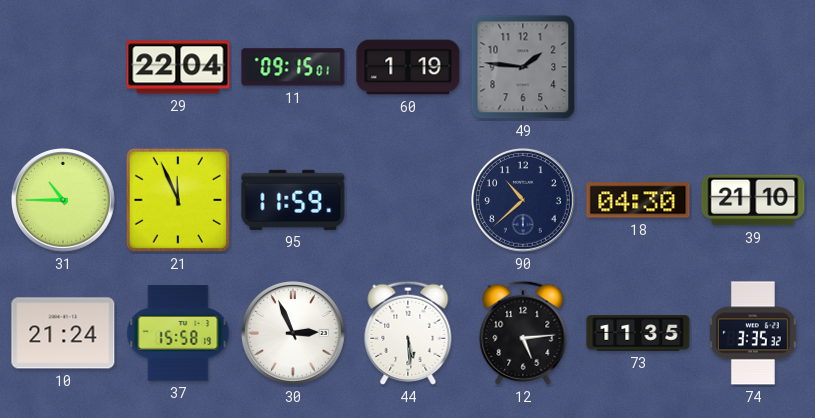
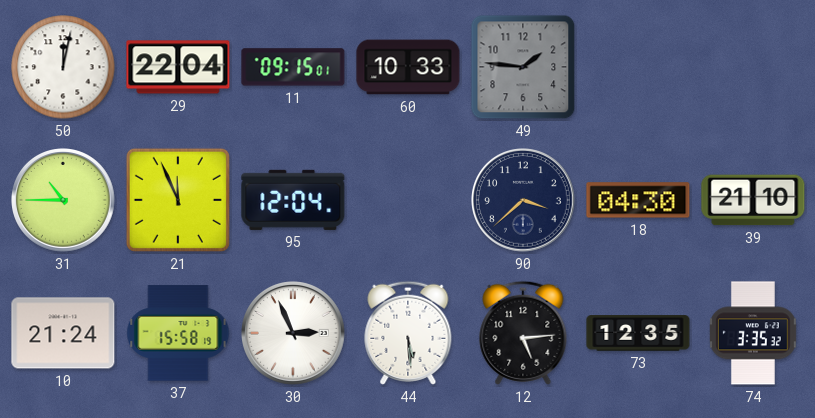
50: none -> 12:02
60: 1:19 -> 10:33
95: 11:59 -> 12:04
90: 10:38 -> 3:38
73: 11:35 -> 12:35
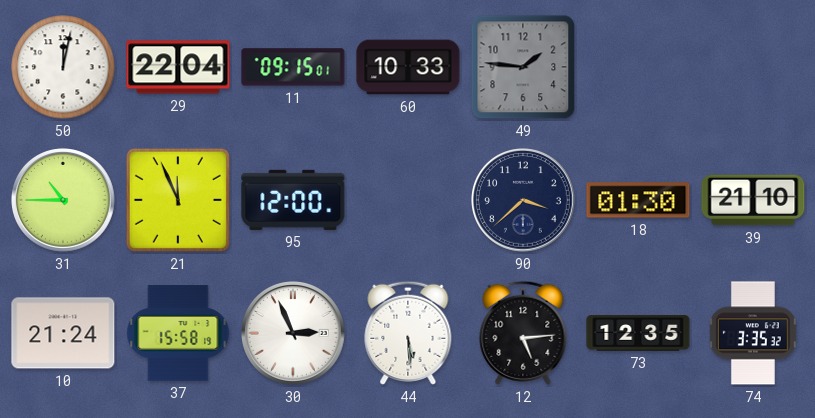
95: 12:04 -> 12:00
18: 04:30 -> 01:30
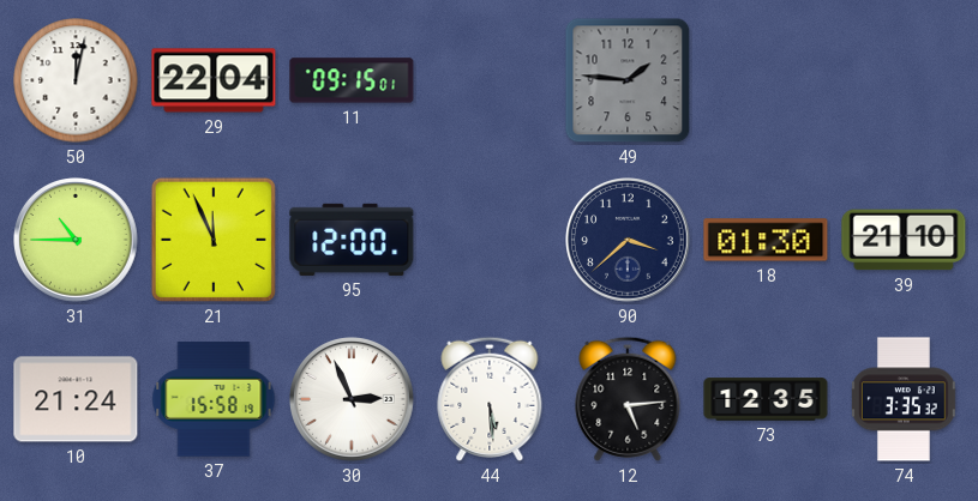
60: 10:33 -> none
